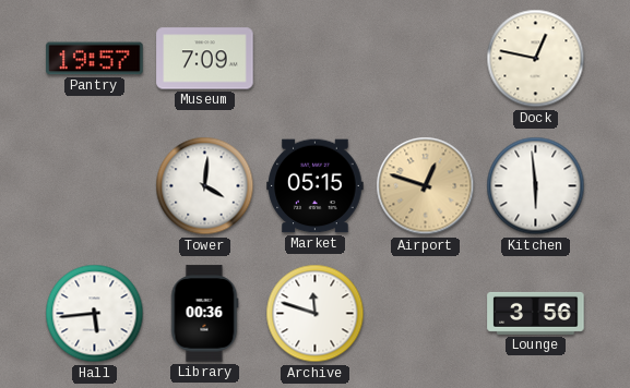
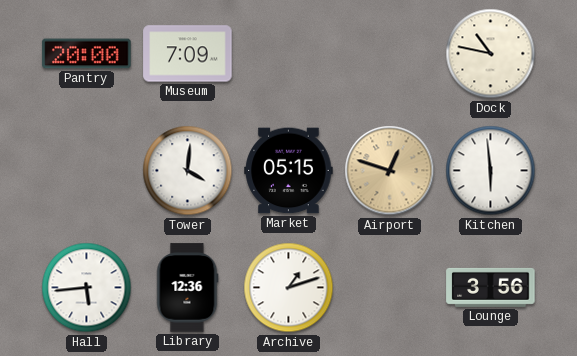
Pantry: 19:57 -> 20:00
Dock: 12:47 -> 10:47
Library: 00:36 -> 12:36
Archive: 11:48 -> 1:12
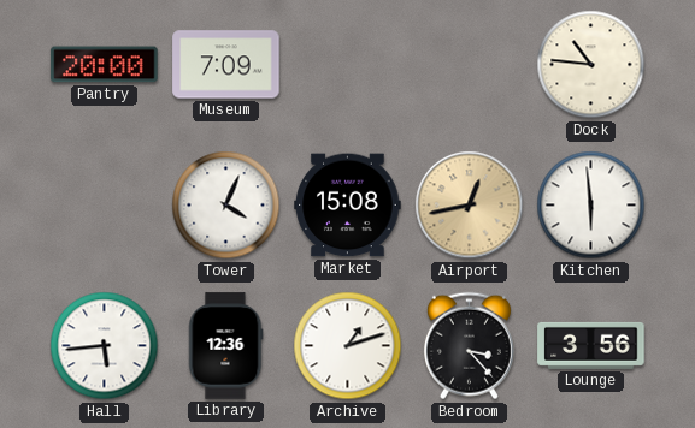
Dock: 10:47 -> 10:46
Tower: 4:01 -> 4:04
Market: 05:15 -> 15:08
Airport: 12:48 -> 12:43
Bedroom: none -> 3:23
